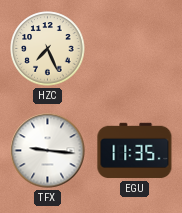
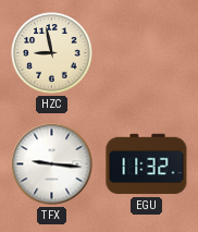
HZC: 7:26 -> 8:58
EGU: 11:35 -> 11:32
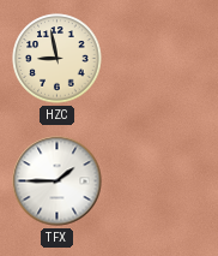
TFX: 9:16 -> 1:45
EGU: 11:32 -> none
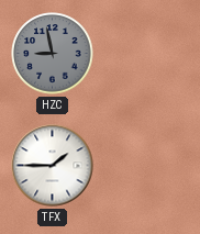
HZC dial: cream -> grey
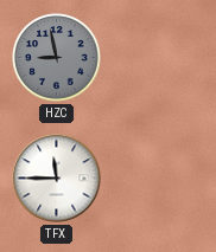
TFX: 1:45 -> 11:45
